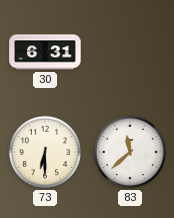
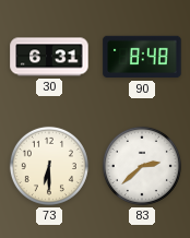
90: none -> 8:48
83: 11:38 -> 2:38
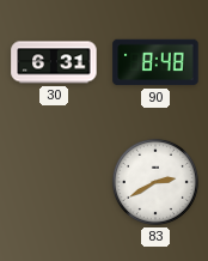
73: 6:30 -> none
83: 2:38 -> 2:40
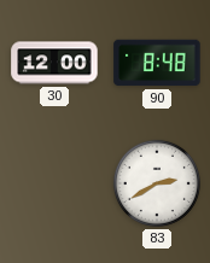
30: 6:31 -> 12:00
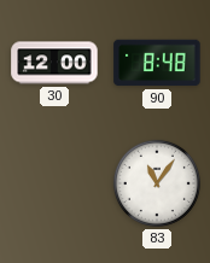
83: 2:40 -> 11:06
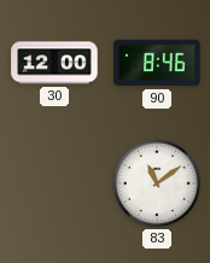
90: 8:48 -> 8:46
83: 11:06 -> 11:09
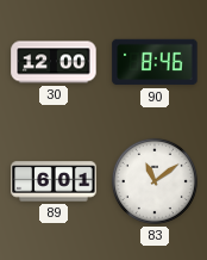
89: none -> 6:01
